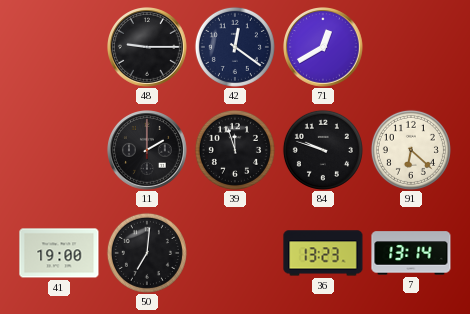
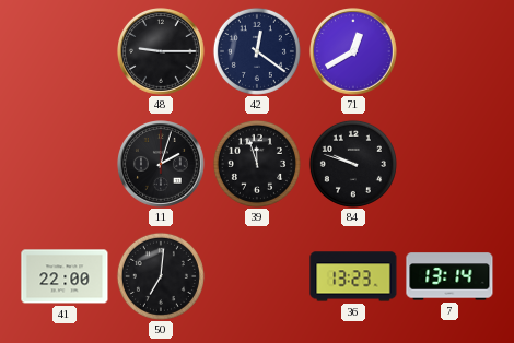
11: 2:00 -> 2:03
91: 6:22 -> none
41: 19:00 -> 22:00
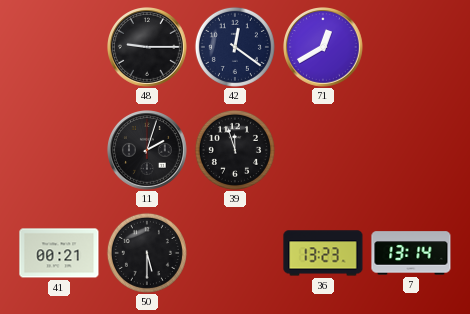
84: 9:48 -> none
41: 22:00 -> 00:21
50: 7:01 -> 5:30
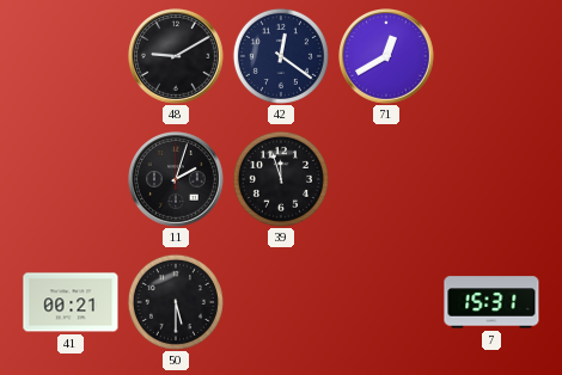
48: 9:15 -> 9:10
36: 13:23 -> none
7: 13:14 -> 15:31
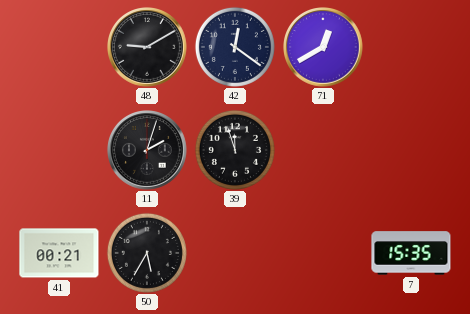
50: 5:30 -> 5:35
7: 15:31 -> 15:35
